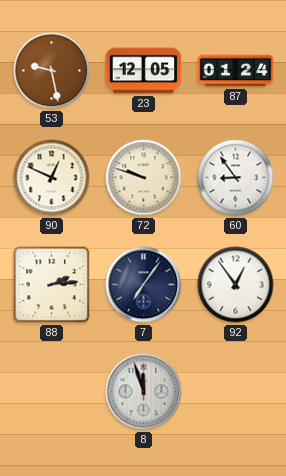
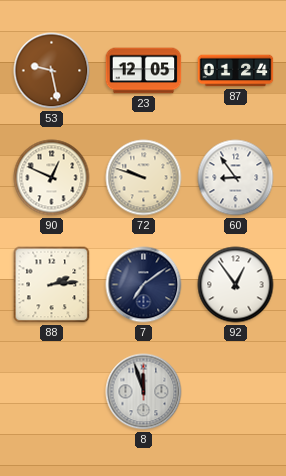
7: 7:06 -> 7:09
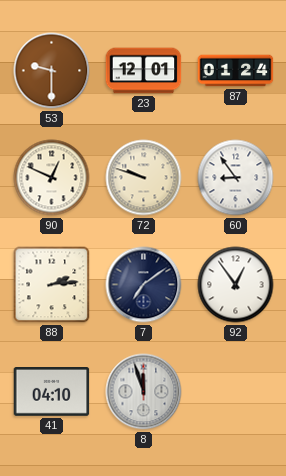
53: 9:28 -> 9:30
23: 12:05 -> 12:01
41: none -> 04:10
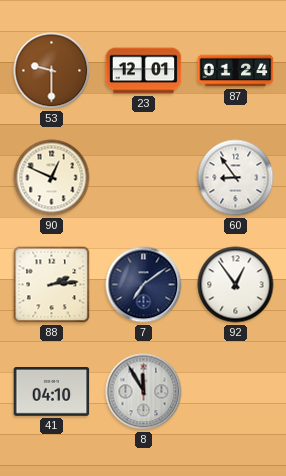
72: 9:48 -> none
8: 11:57 -> 11:55
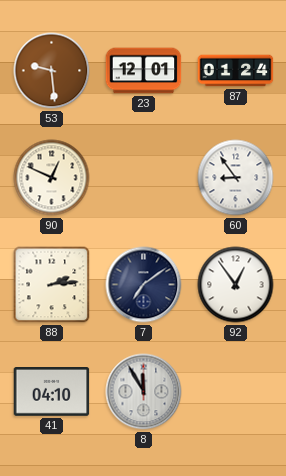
53: 9:30 -> 9:29
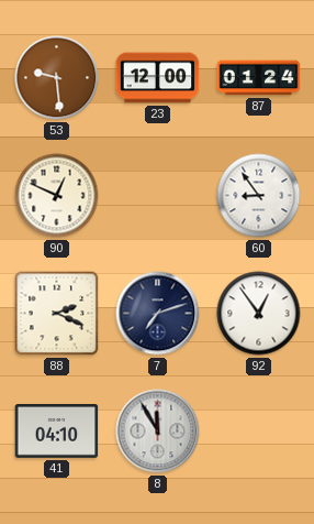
23: 12:01 -> 12:00
88: 2:14 -> 2:19
7: 7:09 -> 7:12
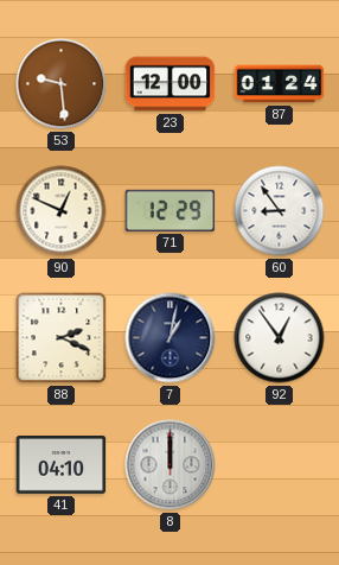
71: none -> 12:29
7: 7:12 -> 1:02
8: 11:55 -> 12:00
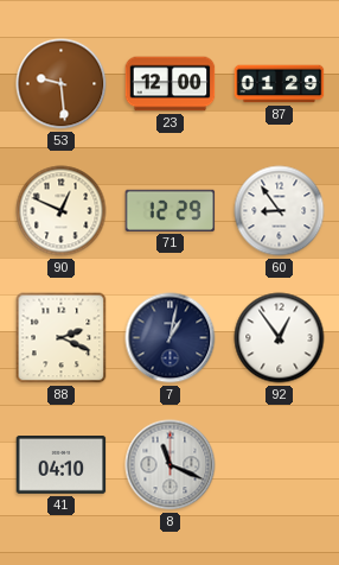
87: 01:24 -> 01:29
8: 12:00 -> 11:19
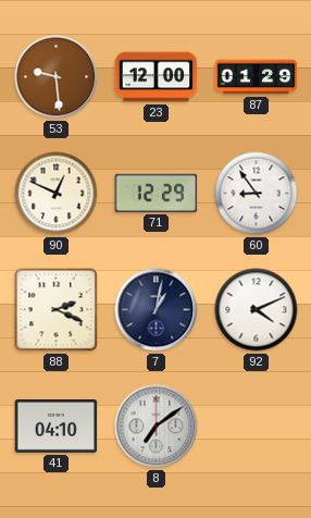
92: 12:54 -> 4:11
8: 11:19 -> 7:09
